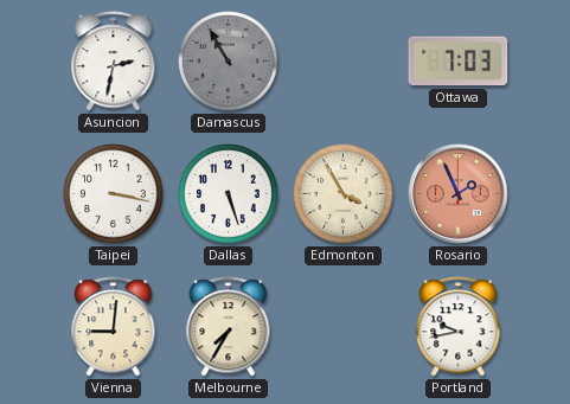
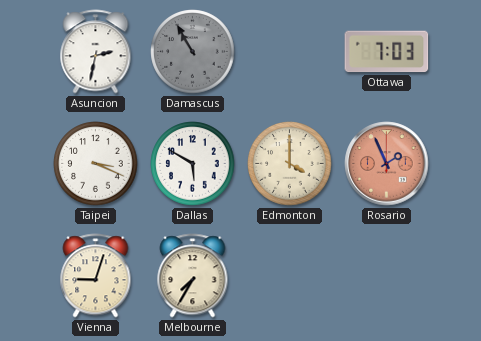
Taipei: 3:17 -> 3:19
Dallas: 5:27 -> 5:50
Edmonton: 3:55 -> 4:00
Vienna: 9:01 -> 9:03
Portland: 9:43 -> none
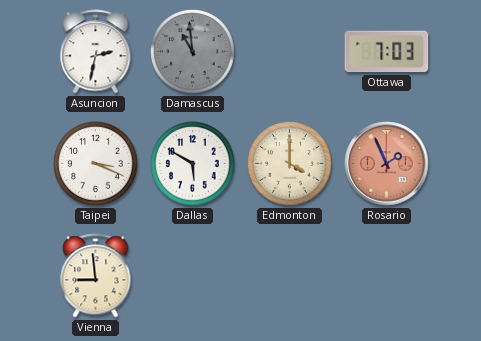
Damascus: 10:55 -> 10:59
Vienna: 9:03 -> 8:59
Melbourne: 7:35 -> none
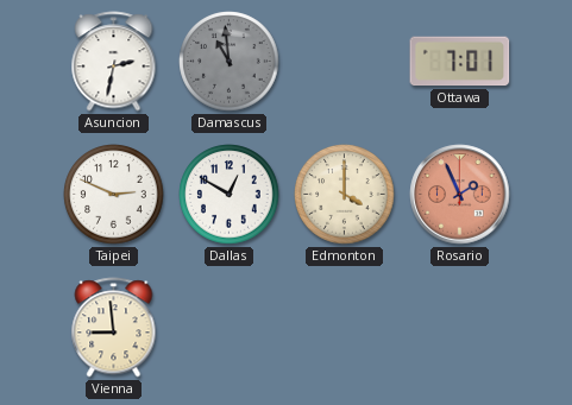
Ottawa: 7:03 -> 7:01
Taipei: 3:19 -> 2:49
Dallas: 5:50 -> 12:50
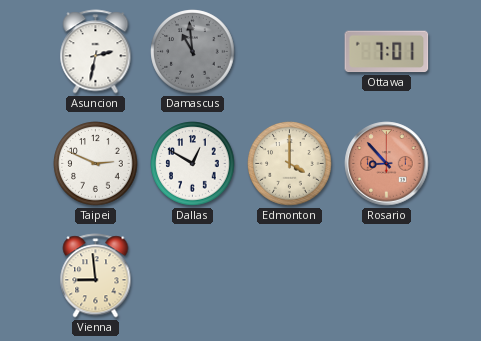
Rosario: 1:56 -> 8:53
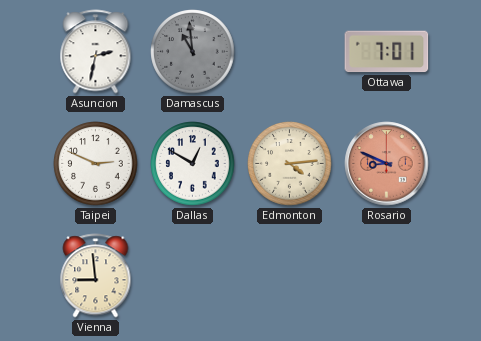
Edmonton: 4:00 -> 4:14
Rosario: 8:53 -> 8:49
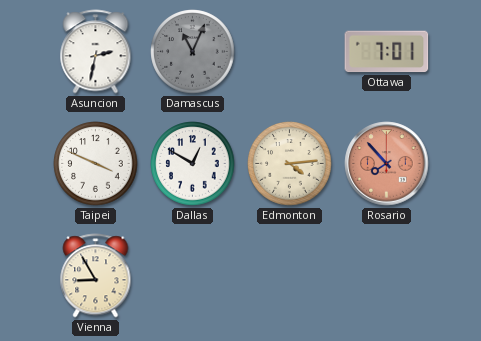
Damascus: 10:59 -> 11:04
Taipei: 2:49 -> 3:49
Rosario: 8:49 -> 7:53
Vienna: 8:59 -> 8:55
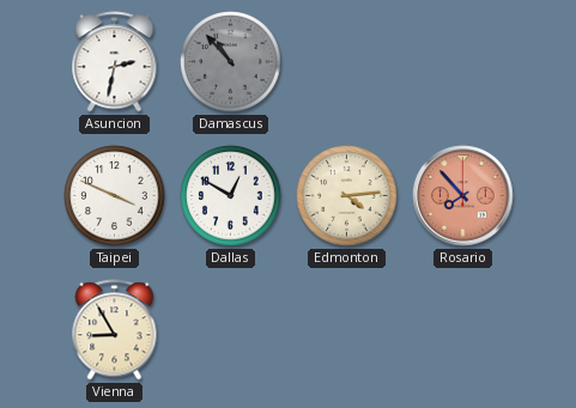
Damascus: 11:04 -> 10:53
Ottawa: 7:01 -> none
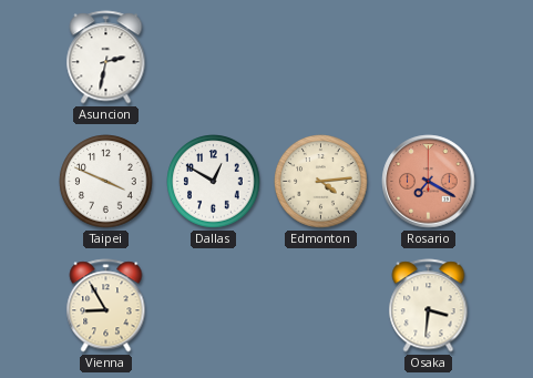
Damascus: 10:53 -> none
Rosario: 7:53 -> 7:20
Osaka: none -> 3:31
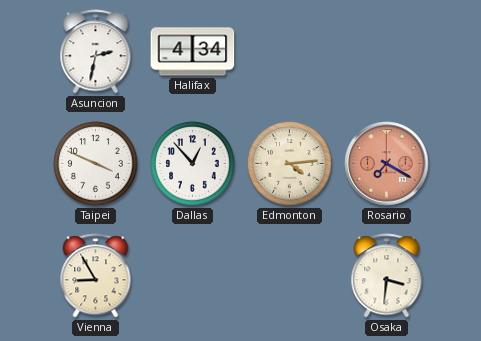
Halifax: none -> 4:34
Dallas: 12:50 -> 12:53
